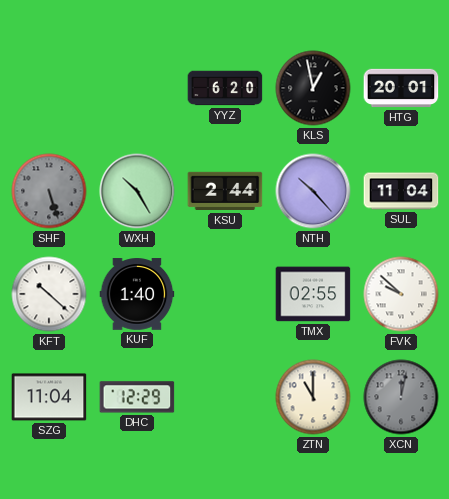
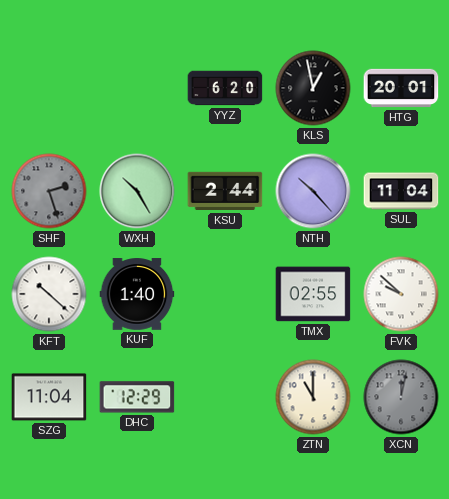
SHF: 5:27 -> 2:27
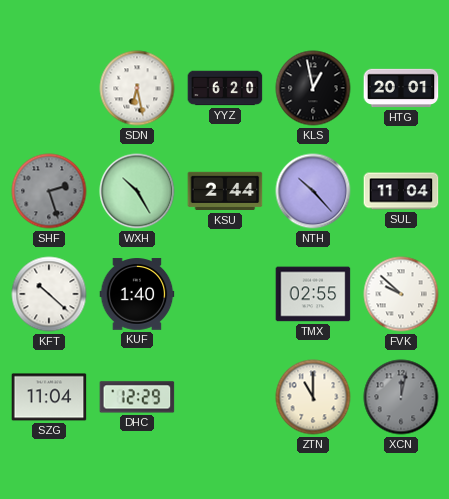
SDN: none -> 6:28
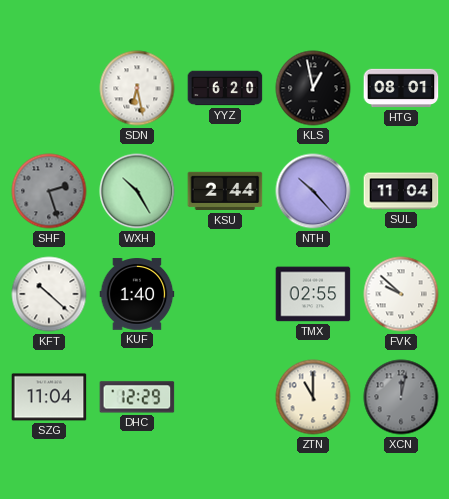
HTG: 20:01 -> 08:01
